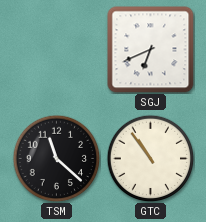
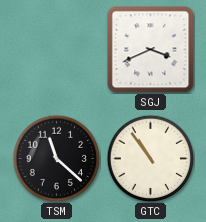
SGJ: 6:41 -> 3:41
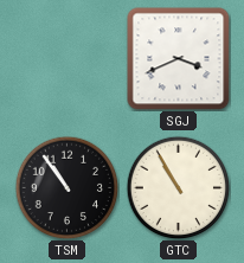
TSM: 11:22 -> 10:54
GTC: 10:54 -> 10:55
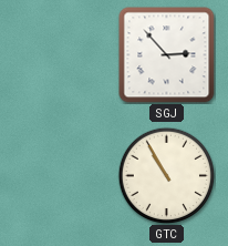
SGJ: 3:41 -> 2:53
TSM: 10:54 -> none
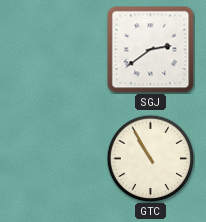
SGJ: 2:53 -> 2:39
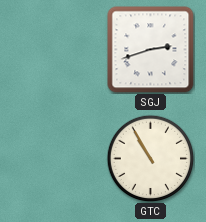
SGJ: 2:39 -> 2:42
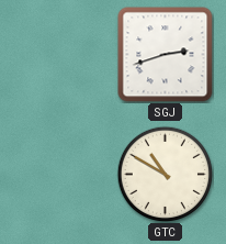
GTC: 10:55 -> 10:50
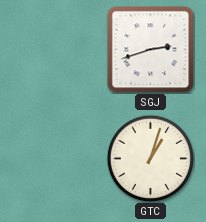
GTC: 10:50 -> 1:03
